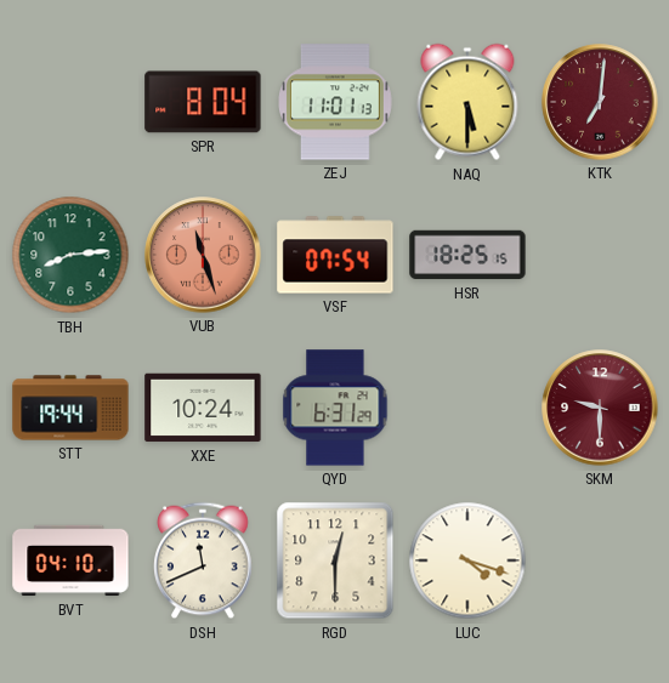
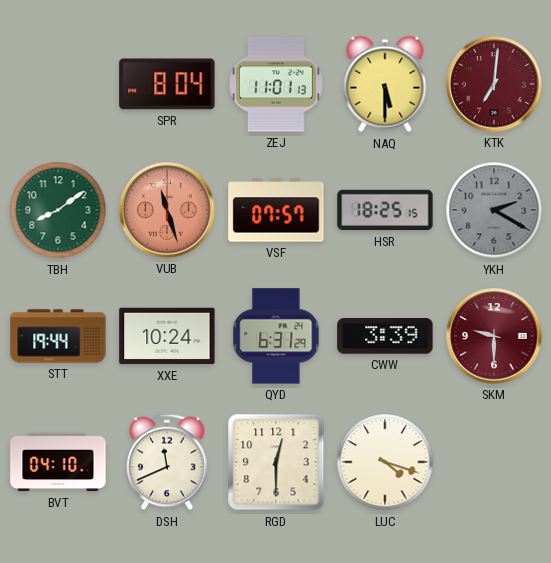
TBH: 8:14 -> 8:09
VSF: 07:54 -> 07:57
YKH: none -> 2:20
CWW: none -> 3:39
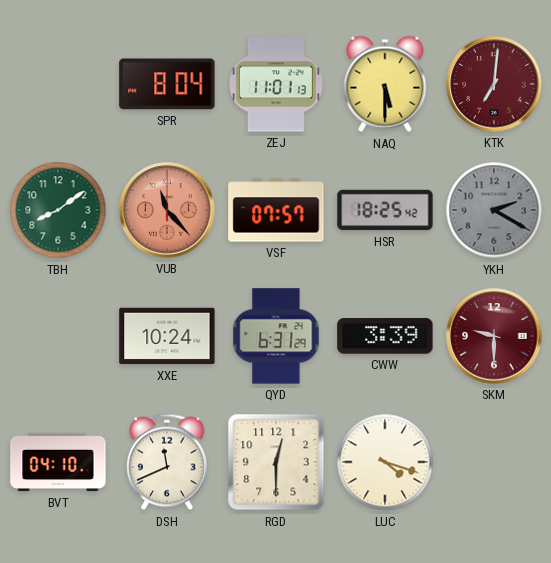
VUB: 11:27 -> 11:23
HSR: 18:25:15 -> 18:25:42
STT: 19:44 -> none
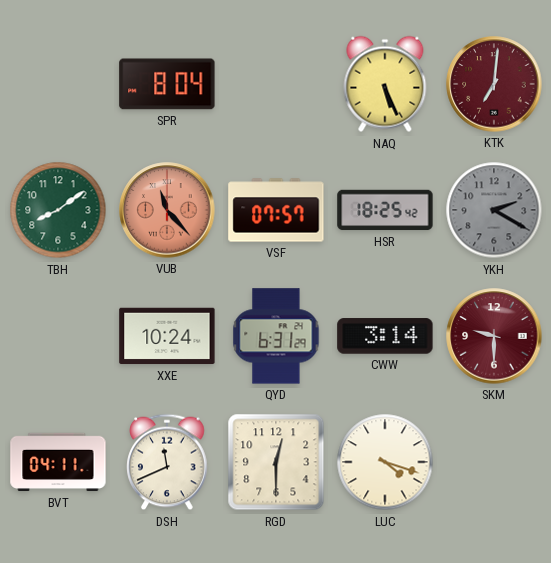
ZEJ: 11:01 -> none
NAQ: 5:30 -> 5:26
CWW: 3:39 -> 3:14
BVT: 04:10 -> 04:11
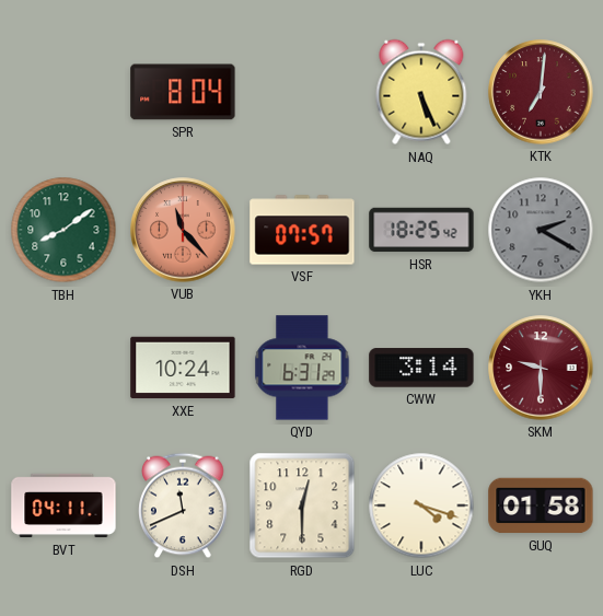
GUQ: none -> 01:58
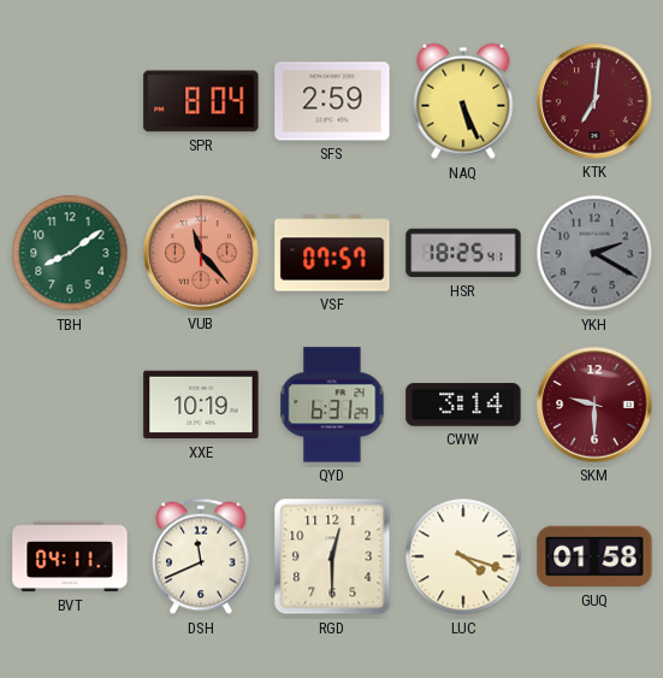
SFS: none -> 2:59
HSR: 18:25:42 -> 18:25:41
XXE: 10:24 -> 10:19
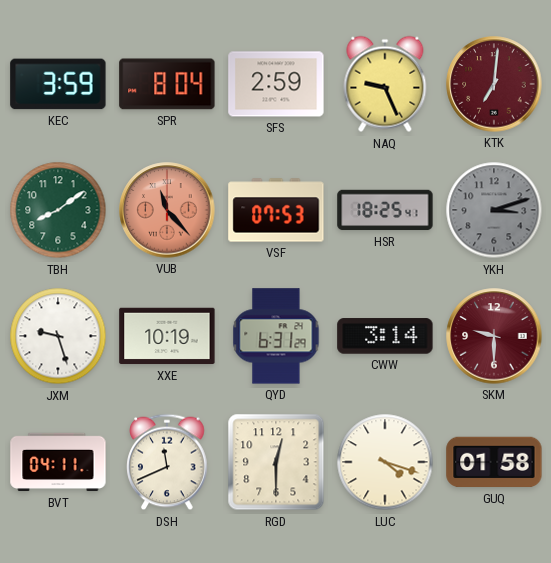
KEC: none -> 3:59
NAQ: 5:26 -> 9:26
VSF: 07:57 -> 07:53
YKH: 2:20 -> 3:12
JXM: none -> 9:27
